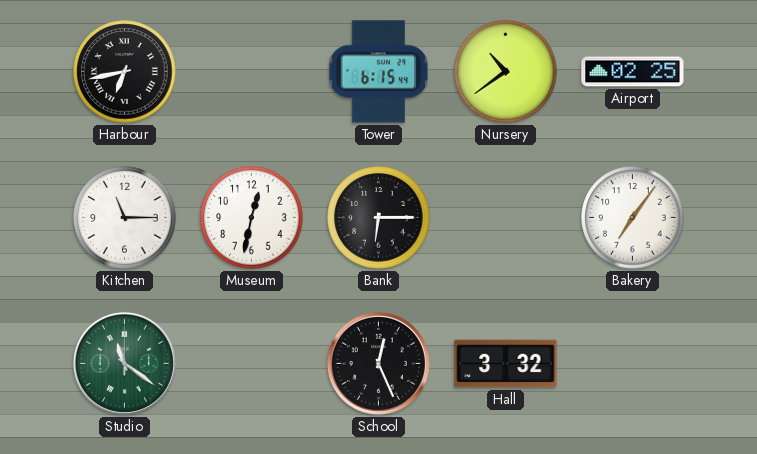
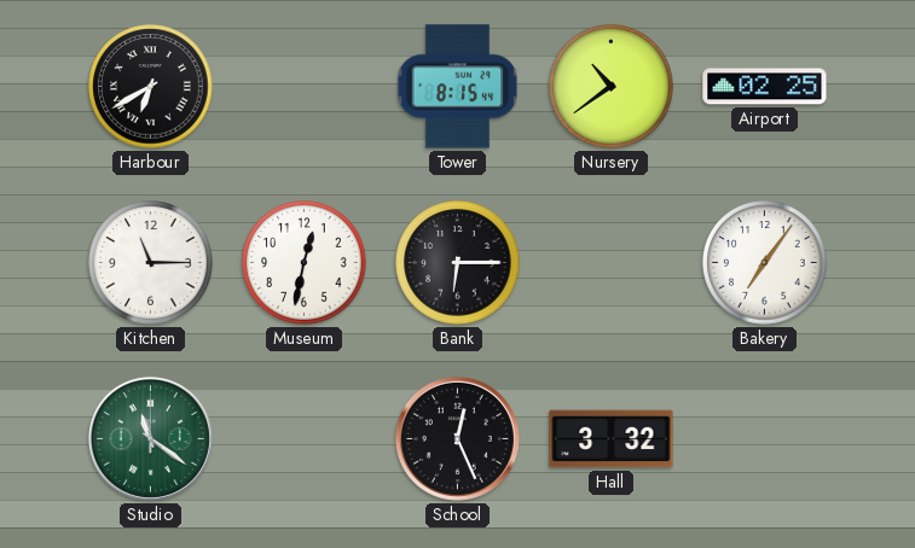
Harbour: 6:43 -> 6:40
Tower: 6:15 -> 8:15
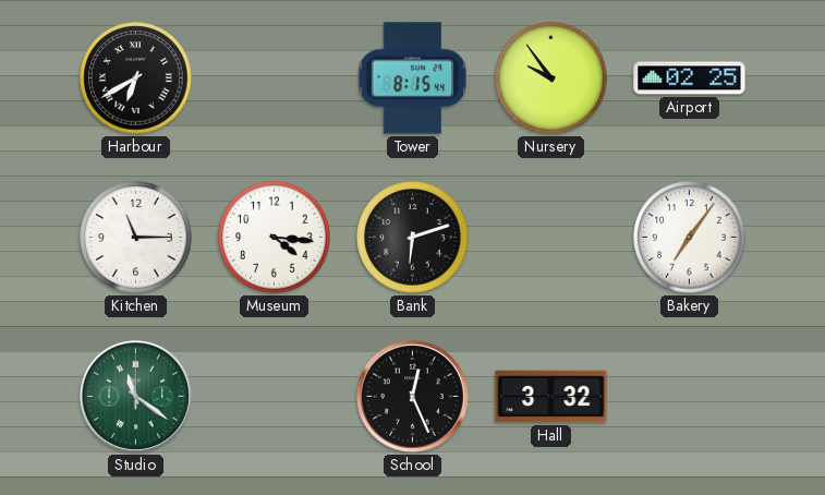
Nursery: 10:39 -> 9:54
Museum: 12:32 -> 4:16
Bank: 6:15 -> 6:12
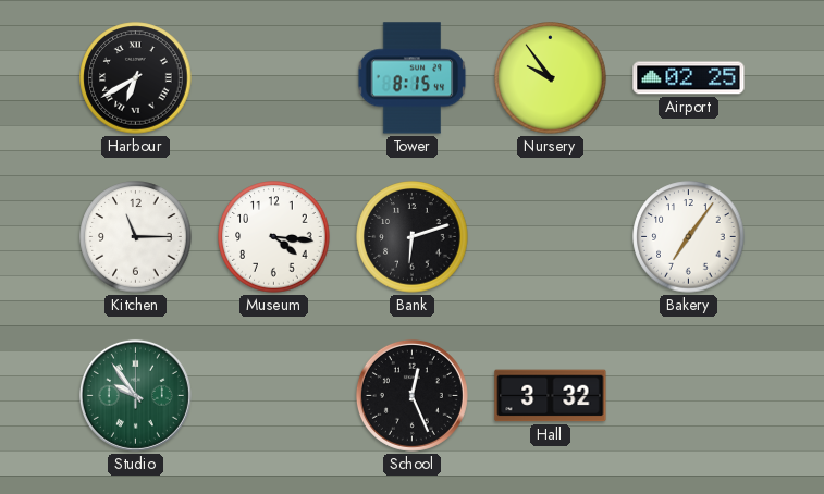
Studio: 11:21 -> 9:54
